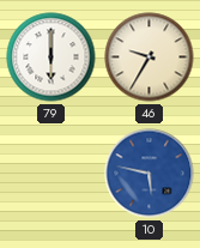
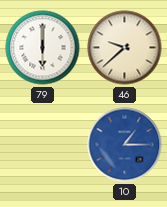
46: 9:35 -> 9:38
10: 5:47 -> 1:15
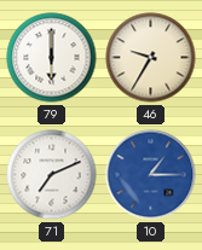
46: 9:38 -> 9:35
71: none -> 7:11
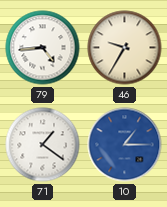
79: 6:00 -> 4:44
71: 7:11 -> 1:21
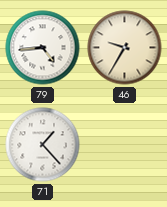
71: 1:21 -> 1:23
10: 1:15 -> none
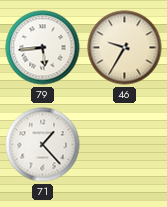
79: 4:44 -> 5:44
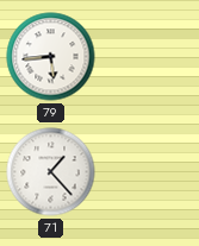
46: 9:35 -> none
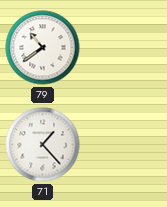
79: 5:44 -> 10:39
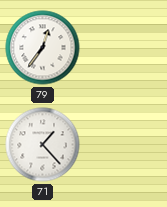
79: 10:39 -> 12:36
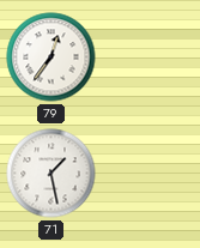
71: 1:23 -> 1:28
